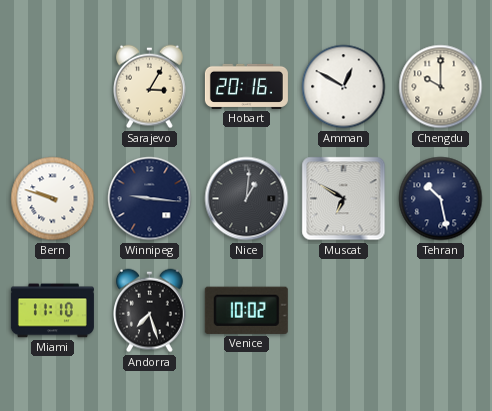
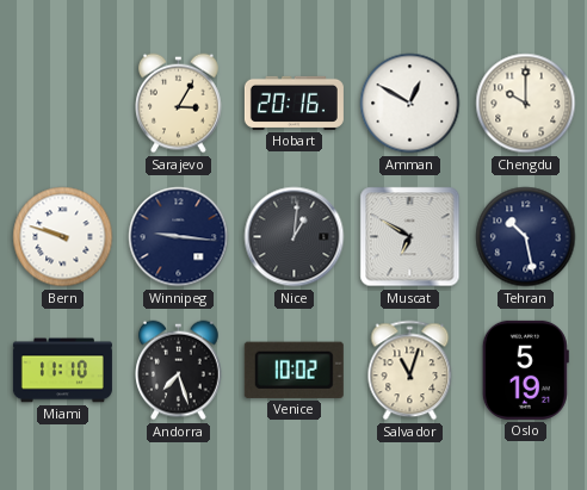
Salvador: none -> 11:03
Oslo: none -> 5:19
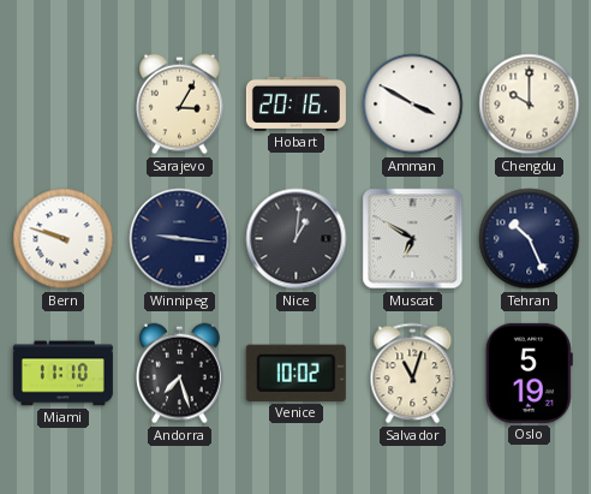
Amman: 12:50 -> 3:50
Tehran: 10:28 -> 10:26
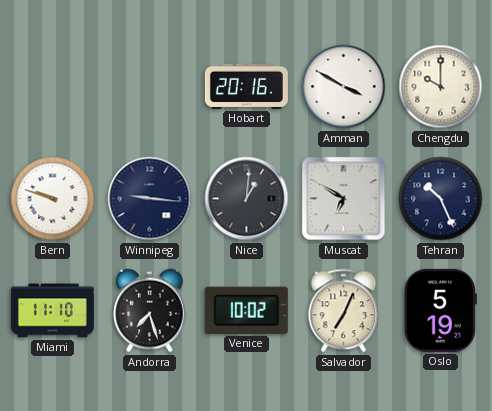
Sarajevo: 3:05 -> none
Salvador: 11:03 -> 7:04
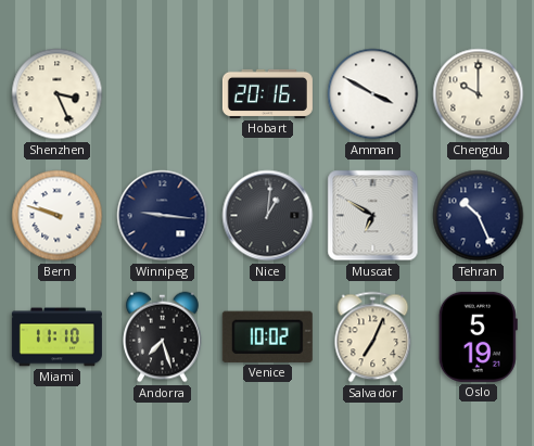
Shenzhen: none -> 3:26
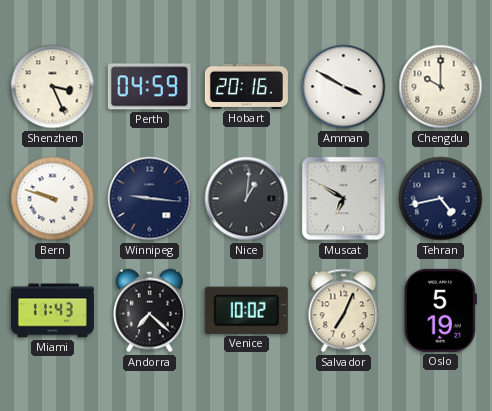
Perth: none -> 04:59
Tehran: 10:26 -> 4:43
Miami: 11:10 -> 11:43
Andorra: 7:27 -> 7:22
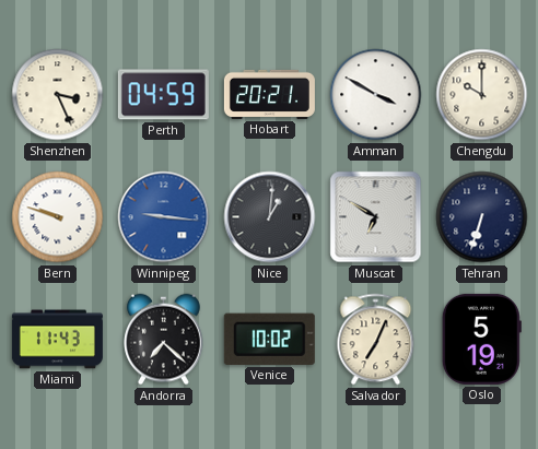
Hobart: 20:16 -> 20:21
Winnipeg dial: navy -> blue
Tehran: 4:43 -> 6:33
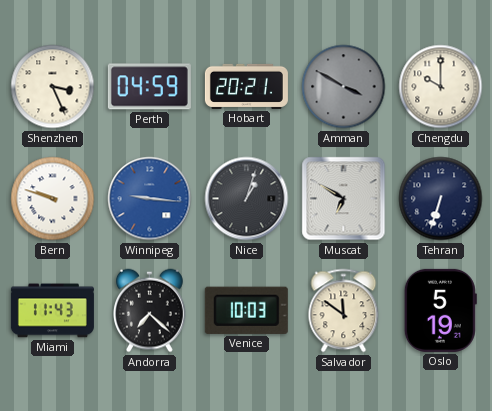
Amman dial: white -> grey
Nice: 1:01 -> 1:03
Venice: 10:02 -> 10:03
Salvador: 7:04 -> 11:51
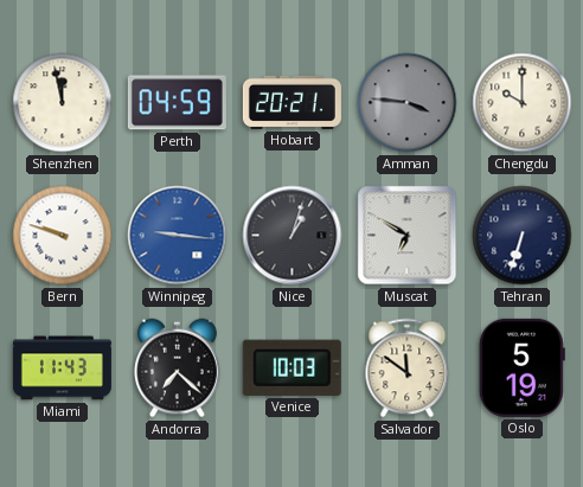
Shenzhen: 3:26 -> 11:58
Amman: 3:50 -> 3:46
